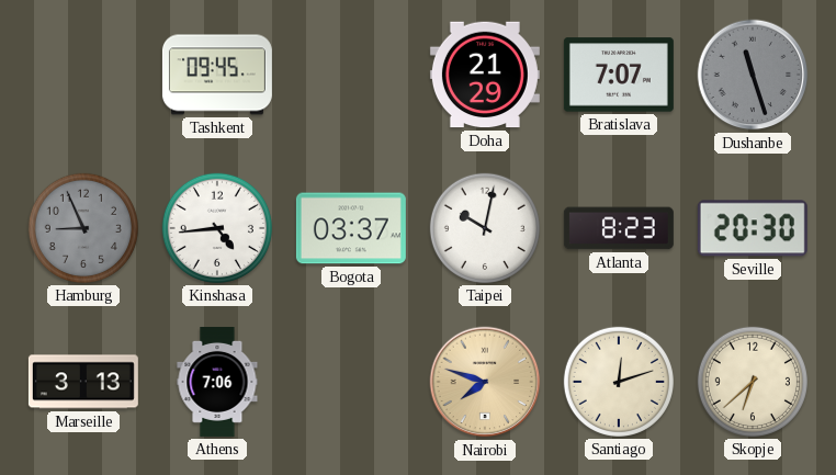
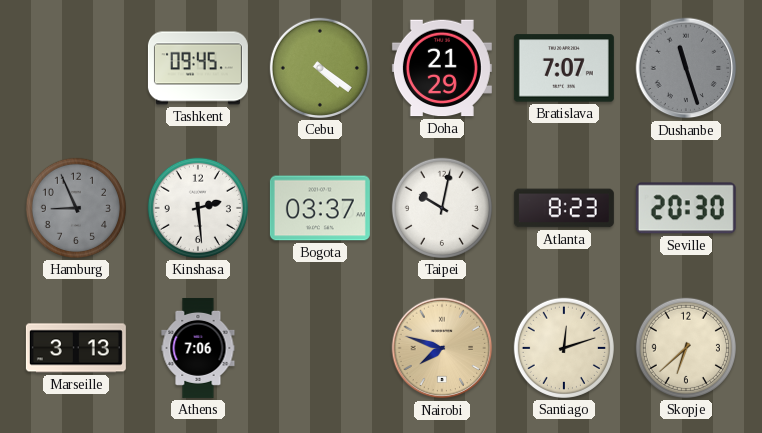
Cebu: none -> 4:21
Kinshasa: 4:44 -> 2:29
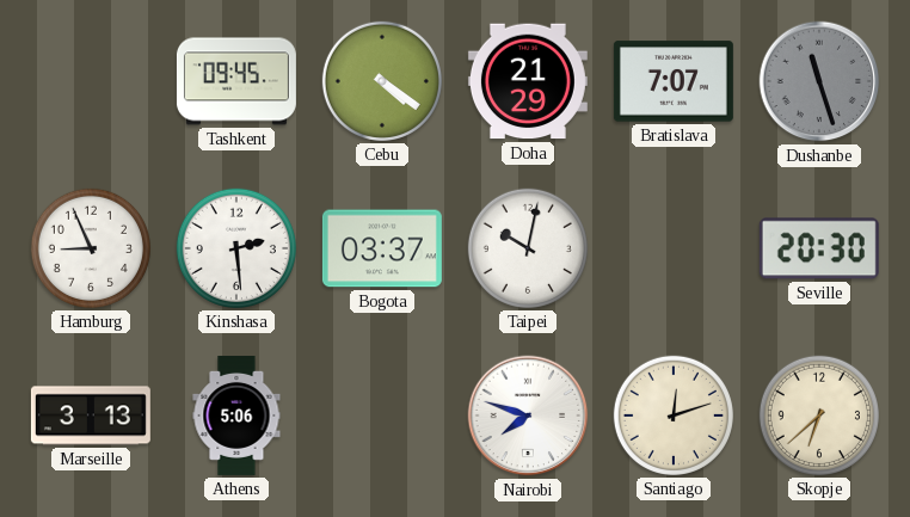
Hamburg dial: grey -> white
Atlanta: 8:23 -> none
Athens: 7:06 -> 5:06
Nairobi dial: champagne -> white
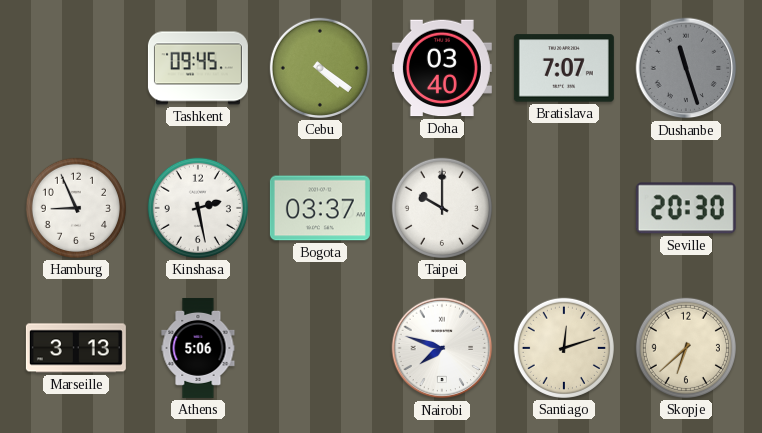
Doha: 21:29 -> 03:40
Kinshasa: 2:29 -> 2:28
Taipei: 10:02 -> 10:00
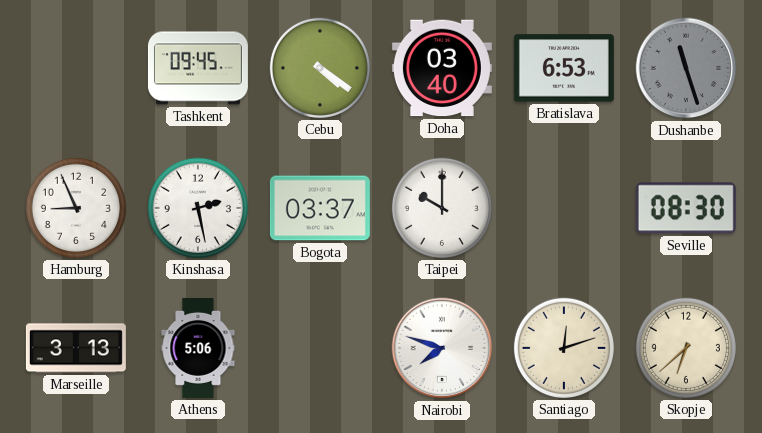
Bratislava: 7:07 -> 6:53
Seville: 20:30 -> 08:30
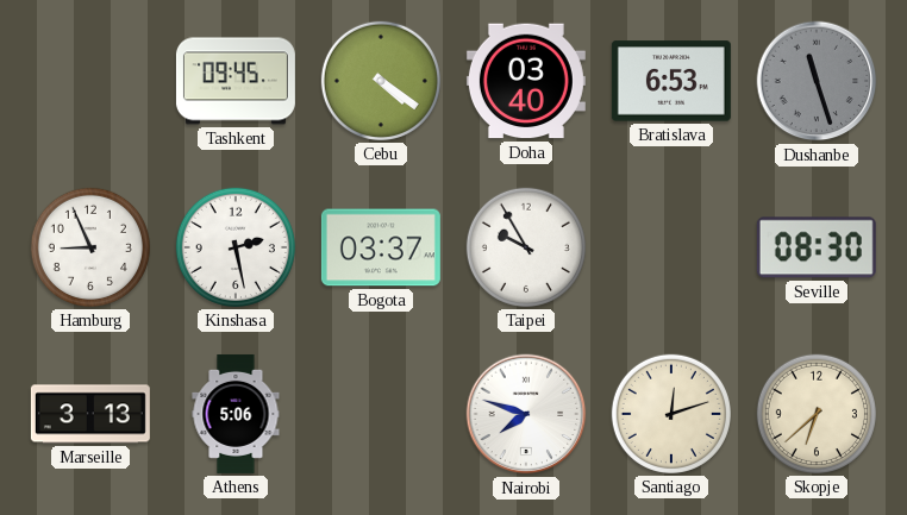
Taipei: 10:00 -> 9:55
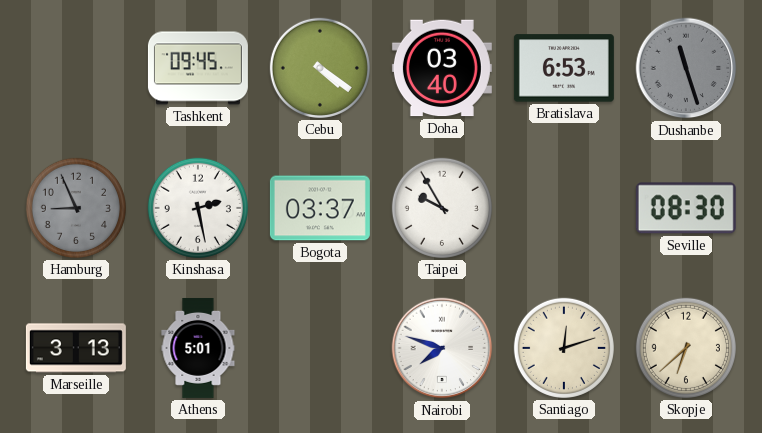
Hamburg dial: white -> grey
Athens: 5:06 -> 5:01
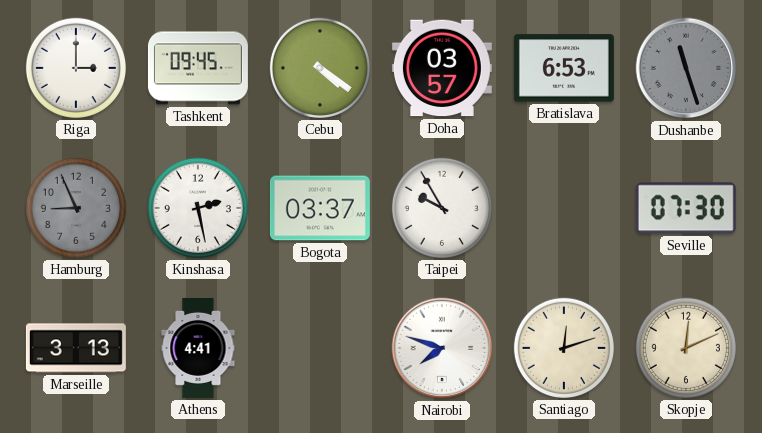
Riga: none -> 3:00
Doha: 03:40 -> 03:57
Seville: 08:30 -> 07:30
Athens: 5:01 -> 4:41
Skopje: 6:38 -> 12:11
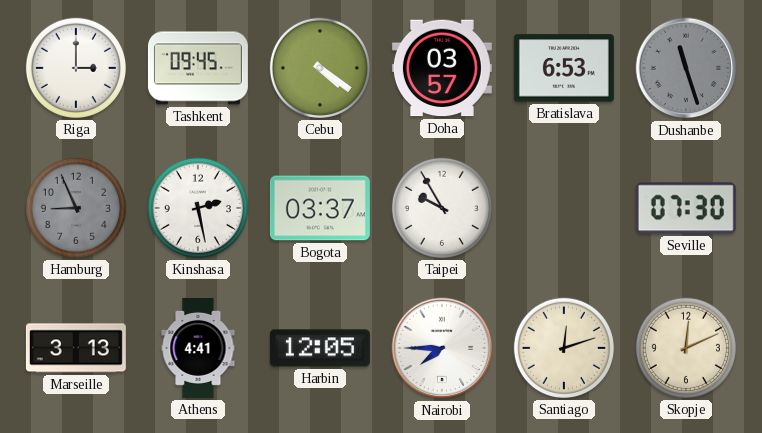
Harbin: none -> 12:05
Nairobi: 7:48 -> 7:45
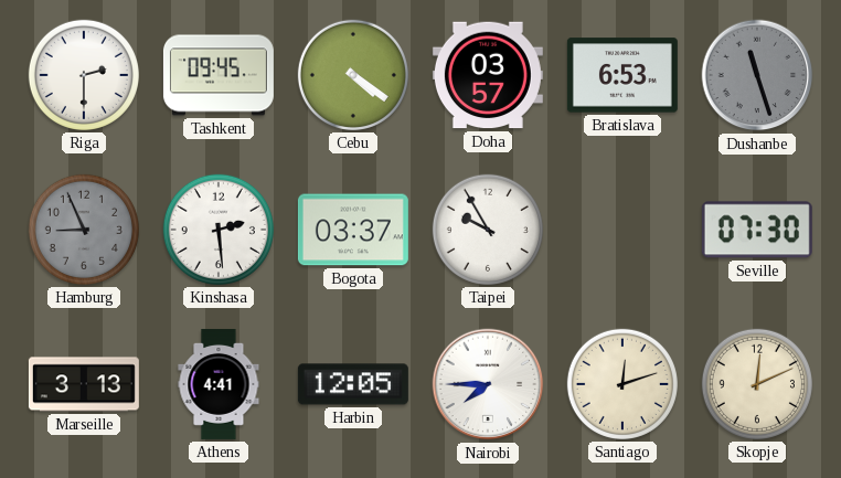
Riga: 3:00 -> 2:30
Kinshasa: 2:28 -> 2:29
